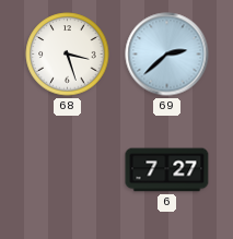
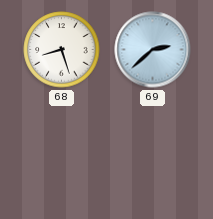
68: 3:27 -> 8:27
6: 7:27 -> none
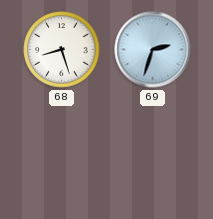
69: 2:38 -> 2:33
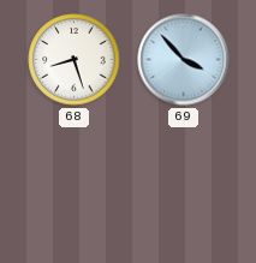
69: 2:33 -> 3:53
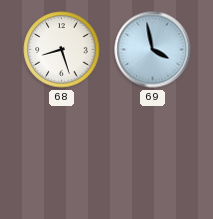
69: 3:53 -> 3:58
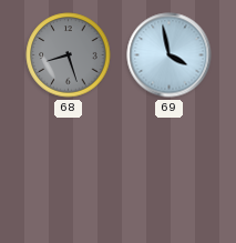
68 dial: white -> grey
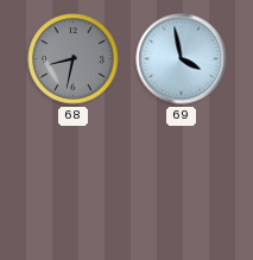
68: 8:27 -> 8:32
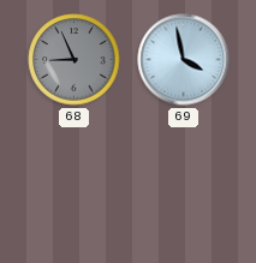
68: 8:32 -> 8:56
